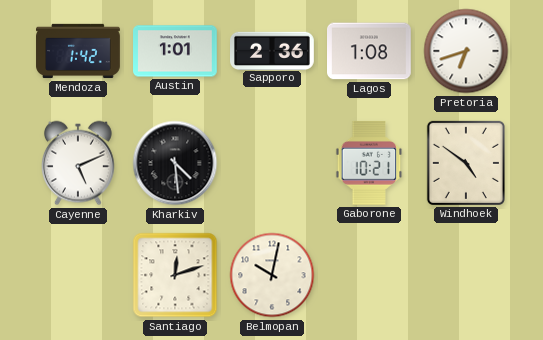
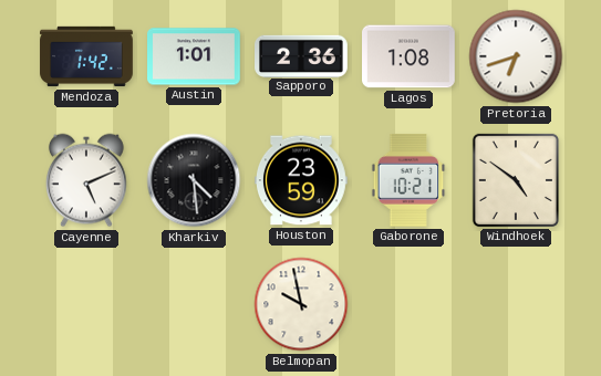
Houston: none -> 23:59
Santiago: 12:12 -> none
Belmopan: 10:02 -> 9:58
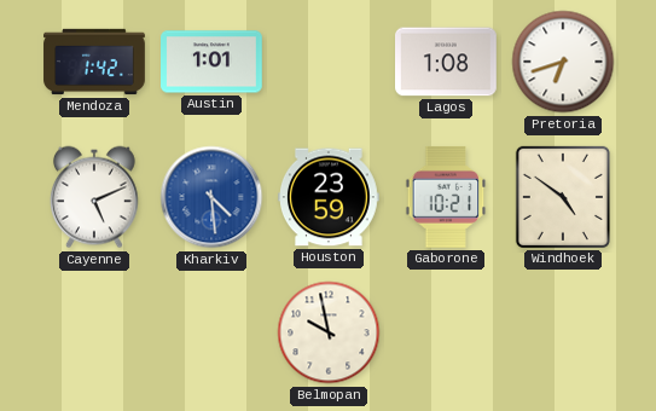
Sapporo: 2:36 -> none
Kharkiv dial: black -> blue
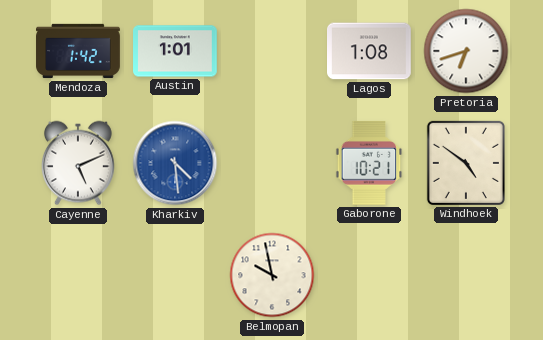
Houston: 23:59 -> none
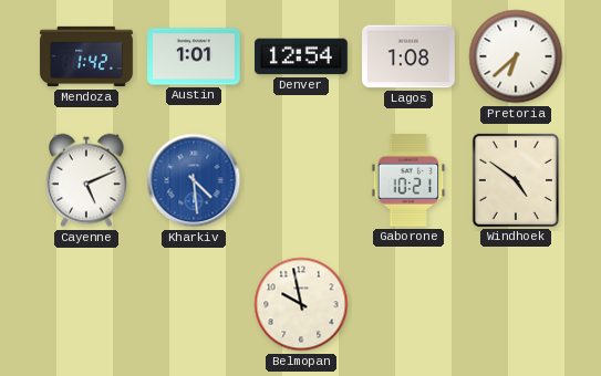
Denver: none -> 12:54
Pretoria: 6:42 -> 6:38
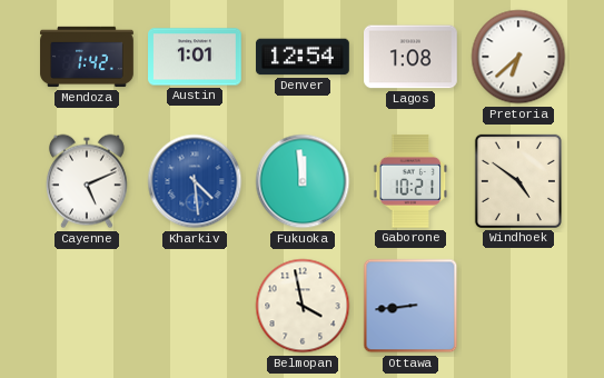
Fukuoka: none -> 11:59
Belmopan: 9:58 -> 3:58
Ottawa: none -> 8:44
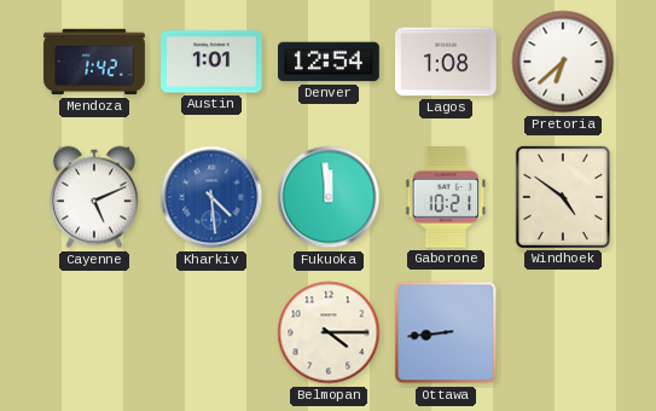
Belmopan: 3:58 -> 4:15
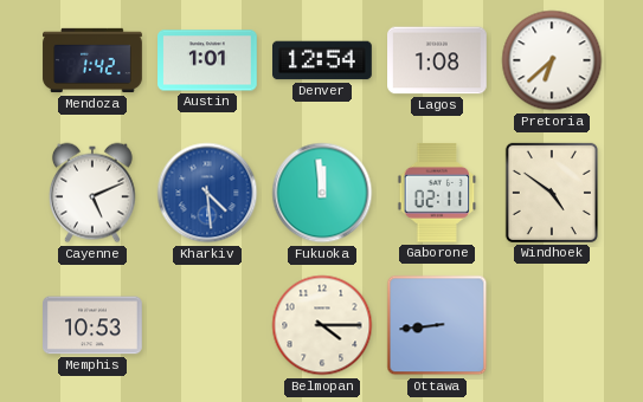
Gaborone: 10:21 -> 02:11
Memphis: none -> 10:53
